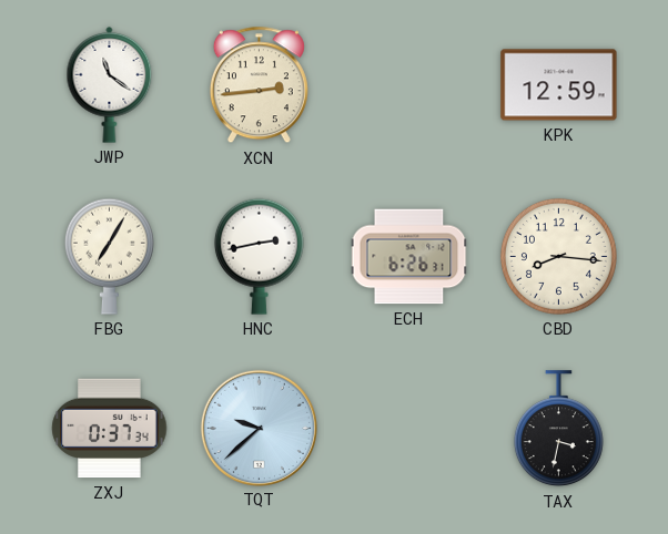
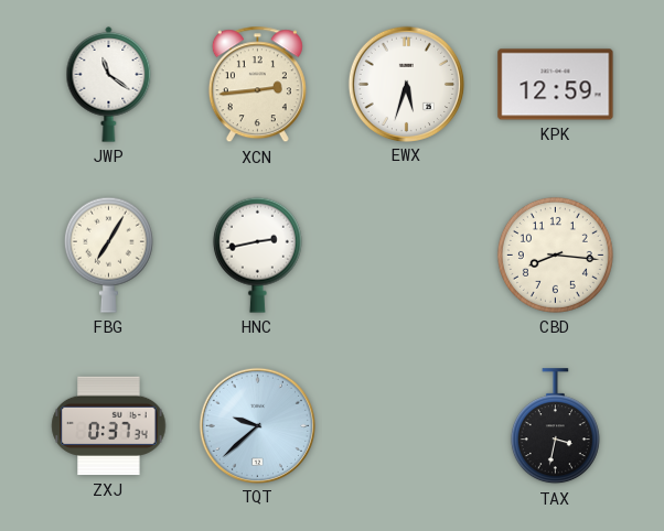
EWX: none -> 5:33
ECH: 6:26 -> none
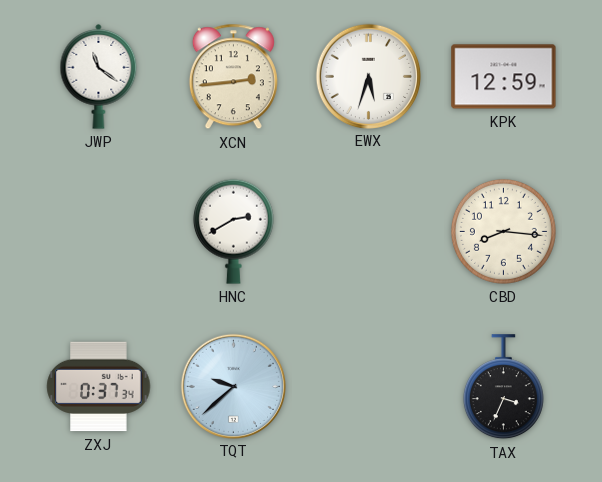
FBG: 7:05 -> none
HNC: 2:43 -> 2:40
TAX: 3:32 -> 3:34
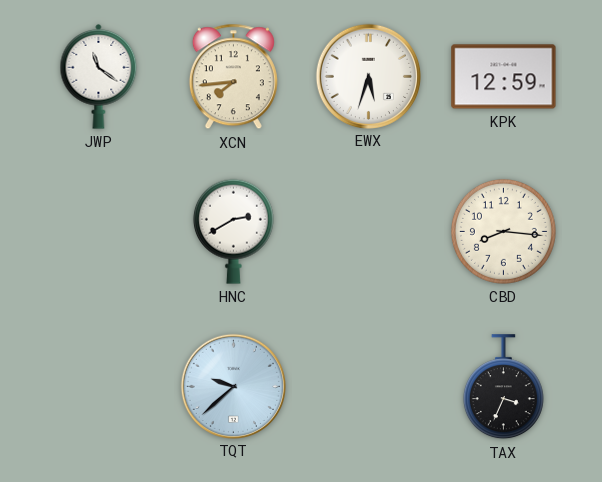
XCN: 2:44 -> 7:44
ZXJ: 0:37 -> none
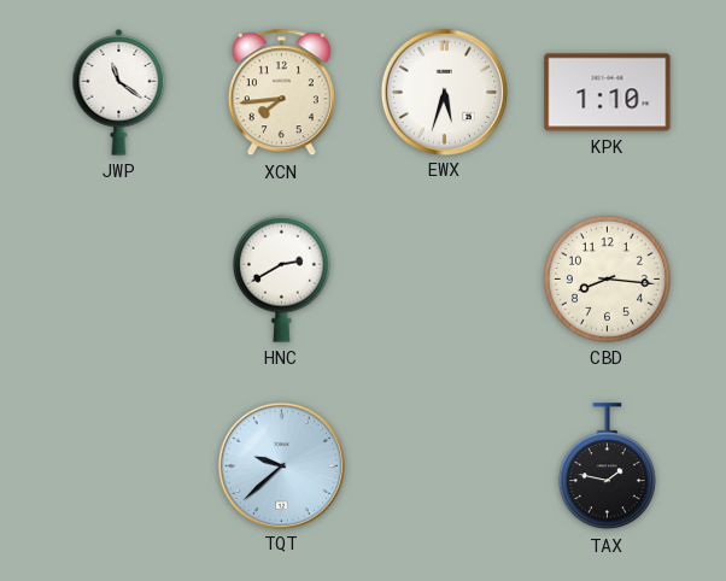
KPK: 12:59 -> 1:10
TAX: 3:34 -> 1:47
